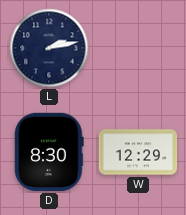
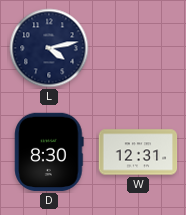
L: 2:13 -> 4:13
W: 12:29 -> 12:31
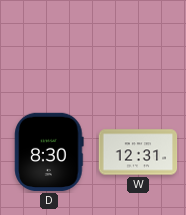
L: 4:13 -> none
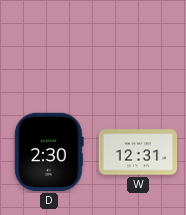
D: 8:30 -> 2:30
